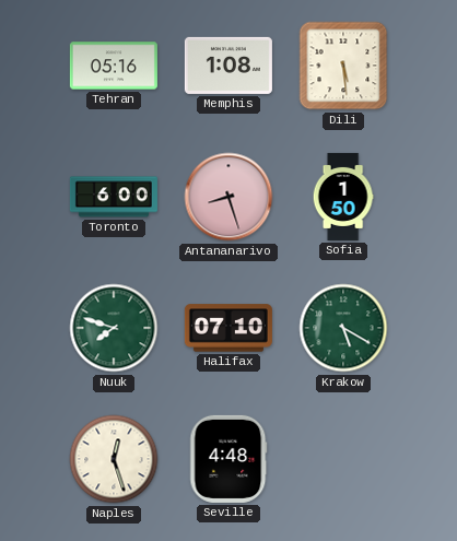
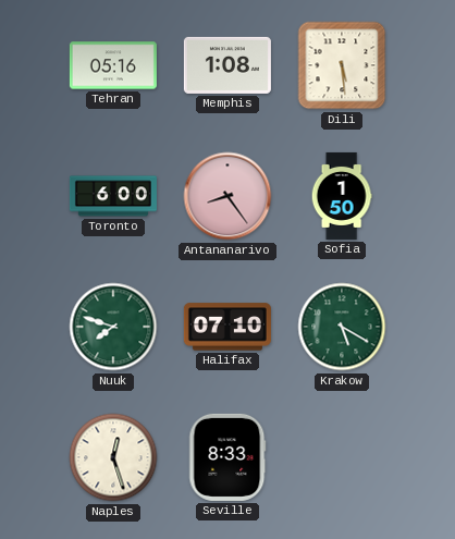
Antananarivo: 8:27 -> 8:24
Seville: 4:48 -> 8:33
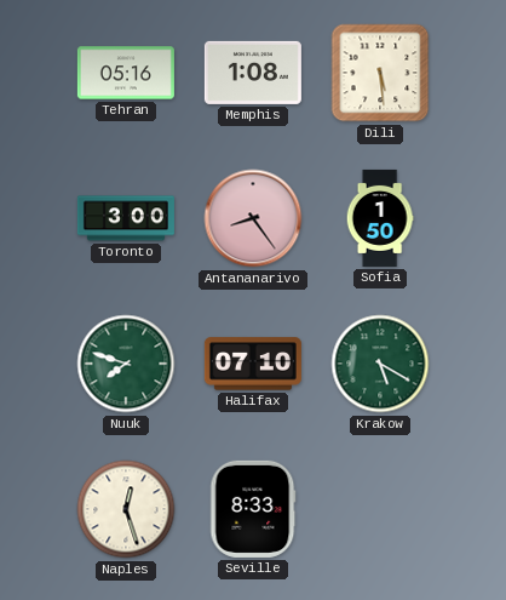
Toronto: 6:00 -> 3:00
